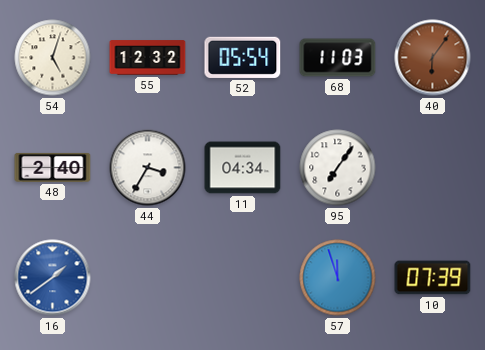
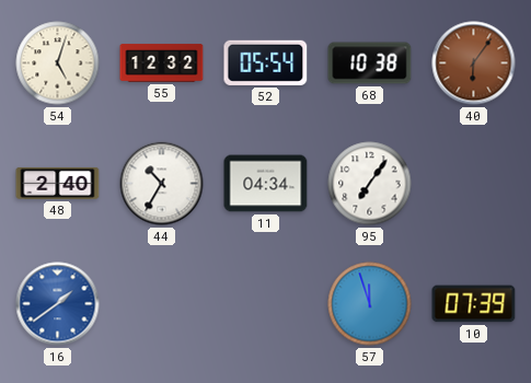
68: 11:03 -> 10:38
44: 3:35 -> 10:35
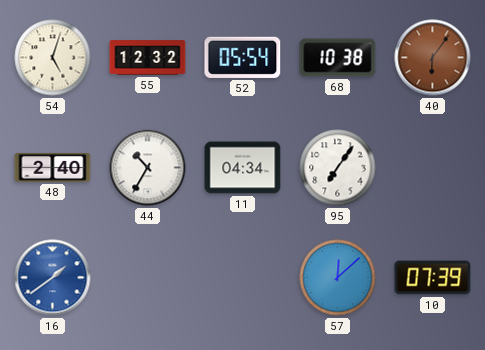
57: 11:57 -> 12:08
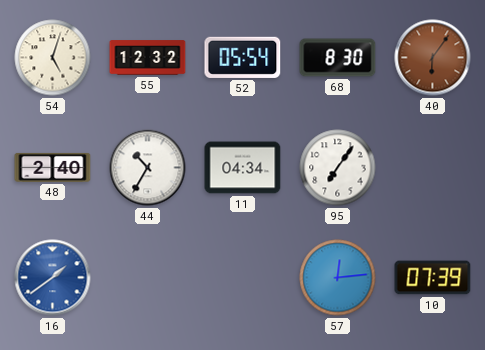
68: 10:38 -> 8:30
57: 12:08 -> 12:14
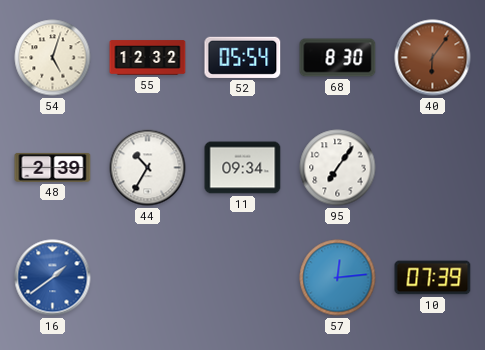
48: 2:40 -> 2:39
11: 04:34 -> 09:34
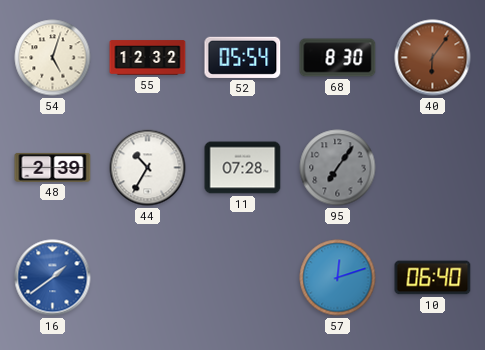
11: 09:34 -> 07:28
95 dial: white -> grey
57: 12:14 -> 12:12
10: 07:39 -> 06:40
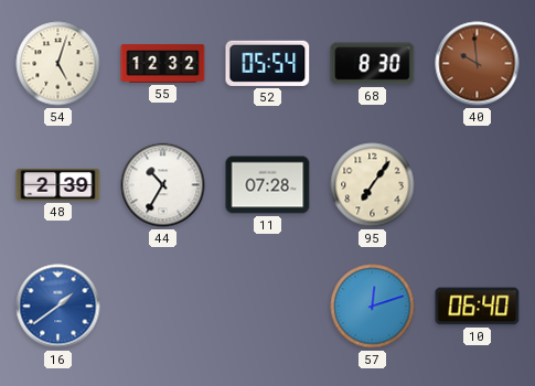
40: 6:06 -> 9:59
95 dial: grey -> cream
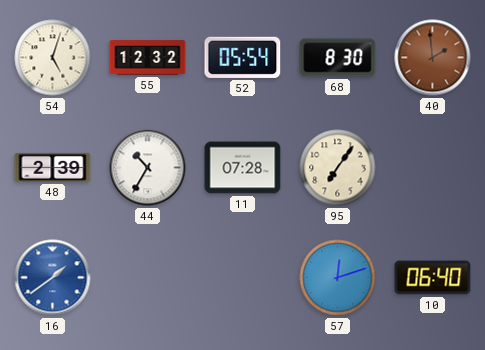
40: 9:59 -> 1:59
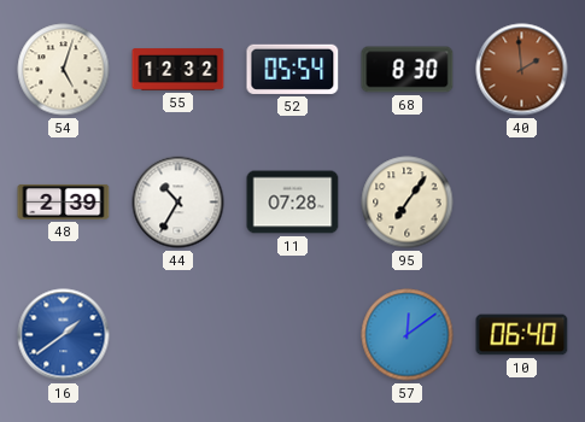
57: 12:12 -> 12:09
